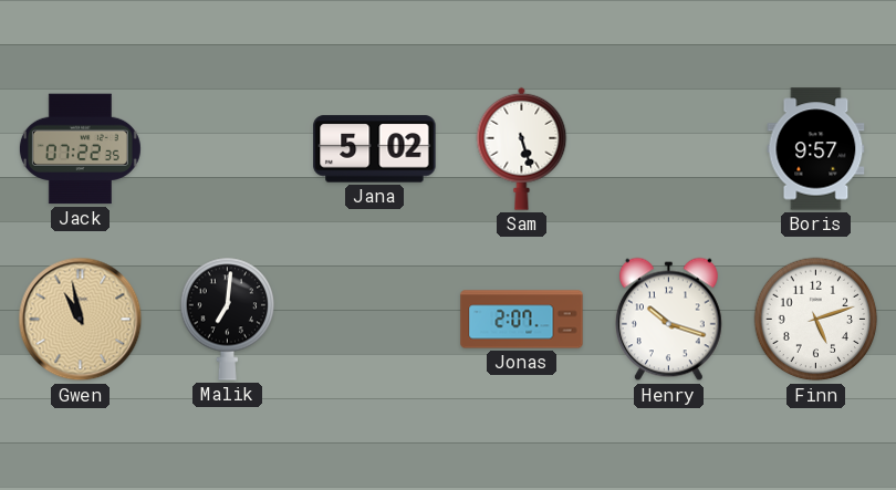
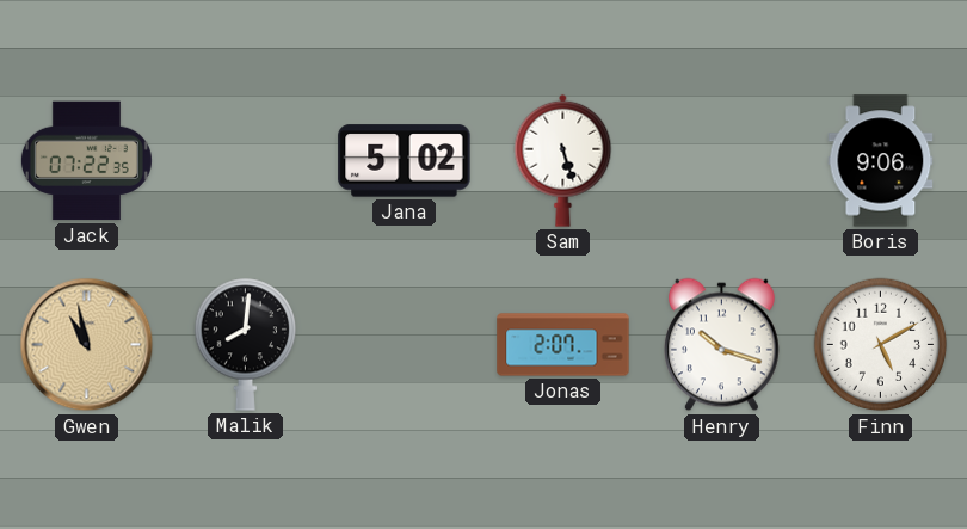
Boris: 9:57 -> 9:06
Malik: 7:01 -> 8:01
Finn: 5:12 -> 5:10
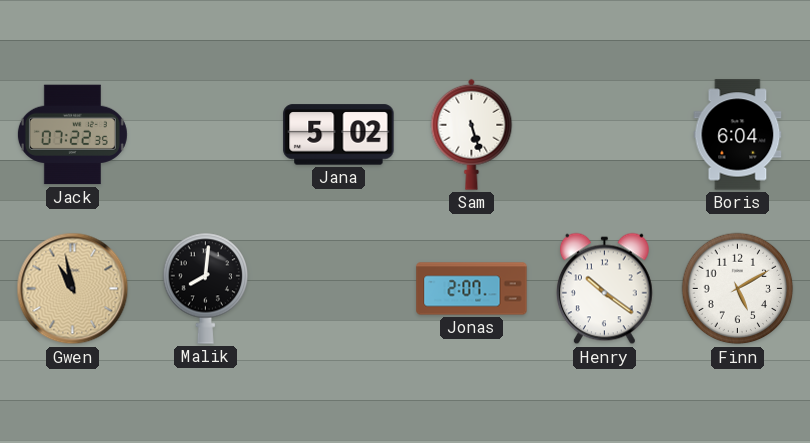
Boris: 9:06 -> 6:04
Henry: 10:18 -> 10:21
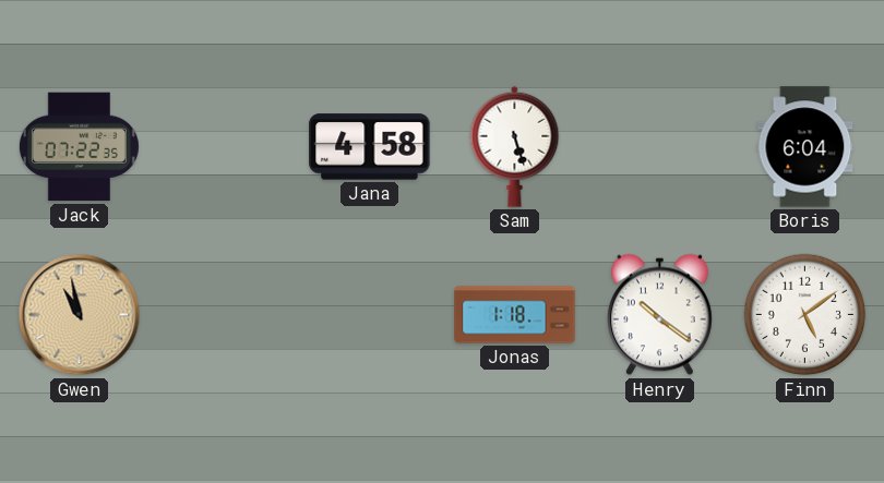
Jana: 5:02 -> 4:58
Malik: 8:01 -> none
Jonas: 2:07 -> 1:18
Finn: 5:10 -> 5:09
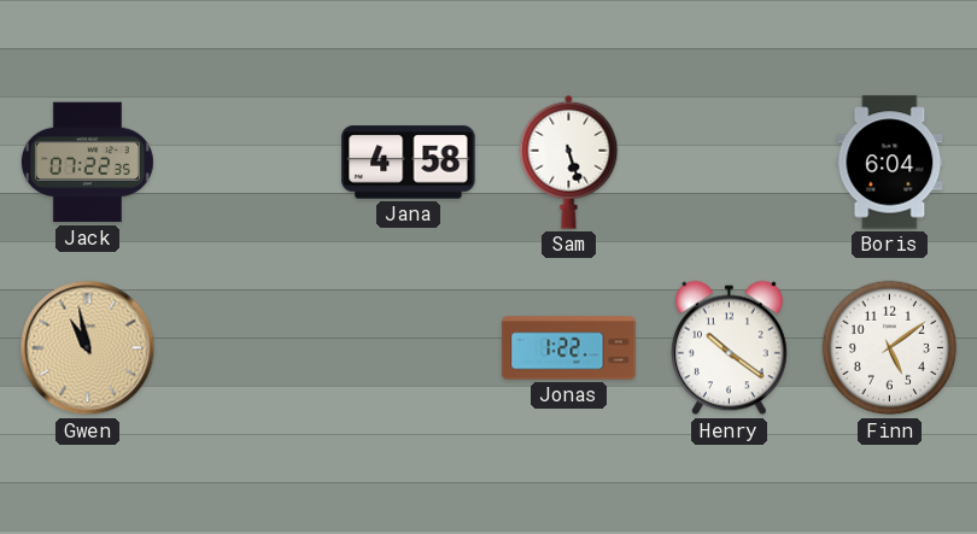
Jonas: 1:18 -> 1:22
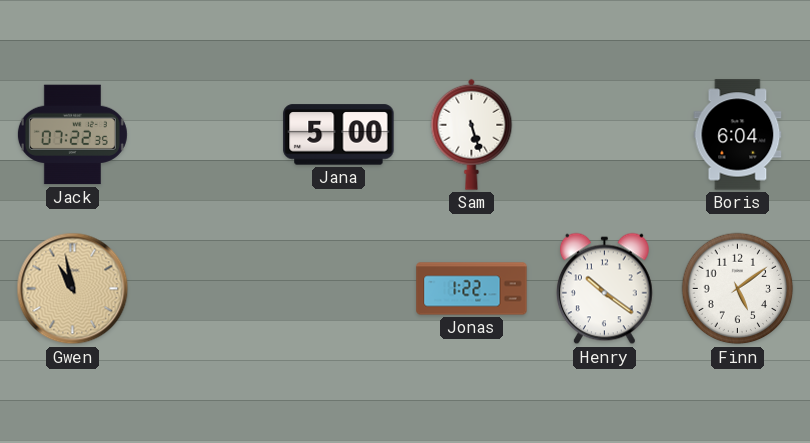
Jana: 4:58 -> 5:00
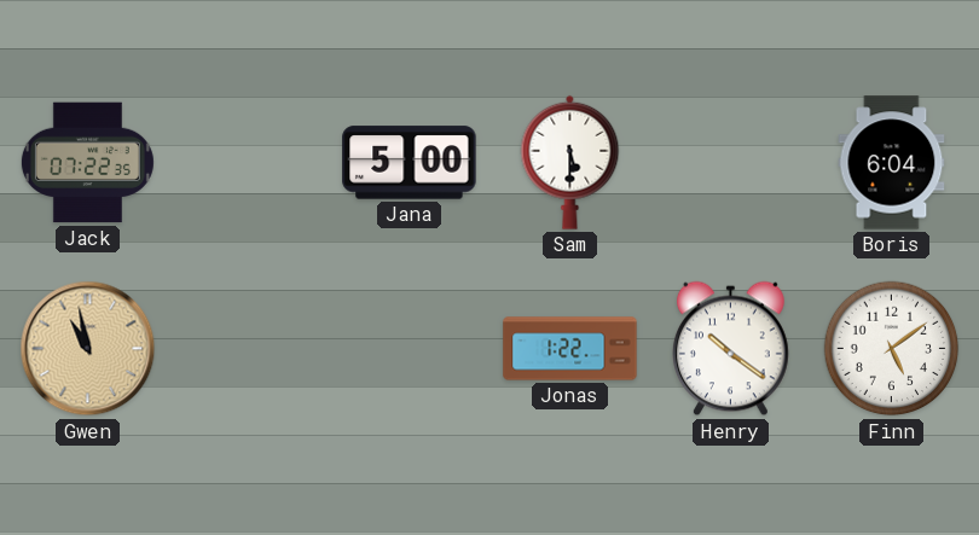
Sam: 5:27 -> 5:30
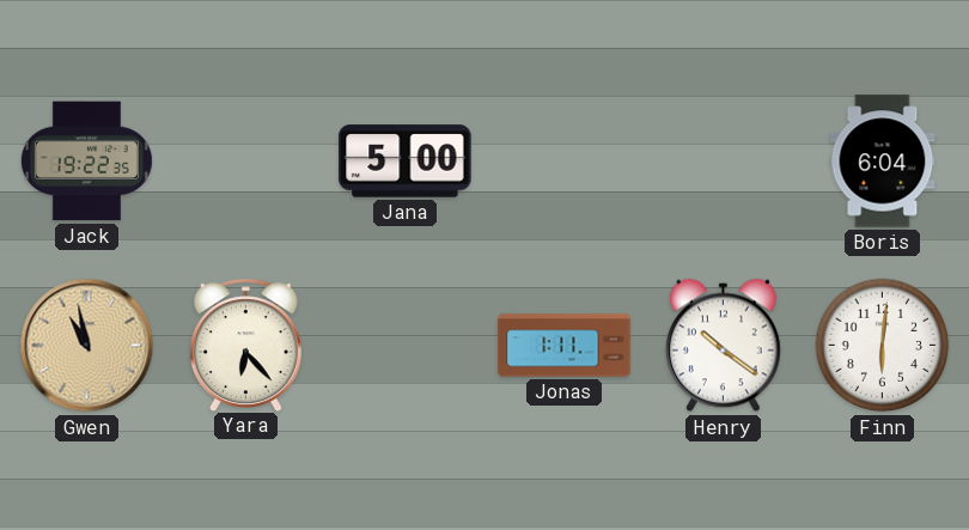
Jack: 07:22 -> 19:22
Sam: 5:30 -> none
Yara: none -> 6:23
Jonas: 1:22 -> 1:11
Finn: 5:09 -> 6:01
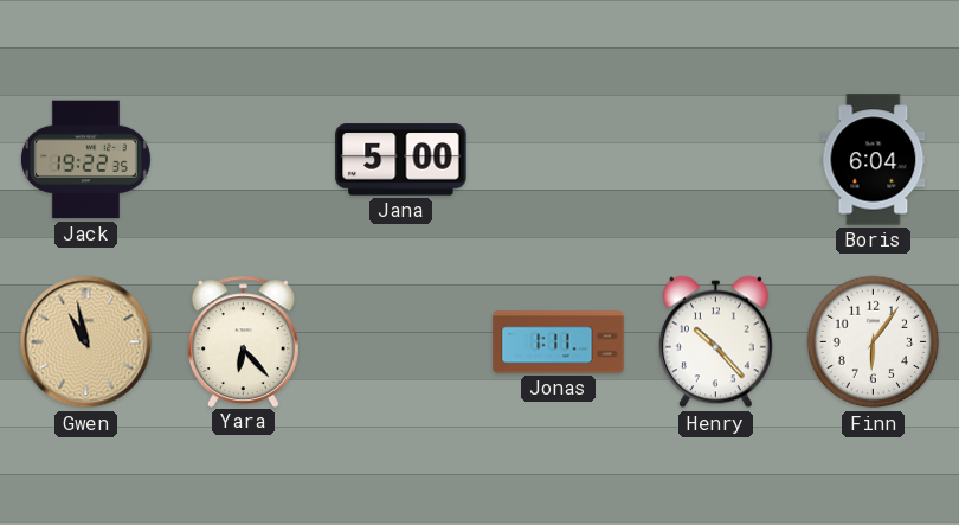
Henry: 10:21 -> 10:23
Finn: 6:01 -> 6:06
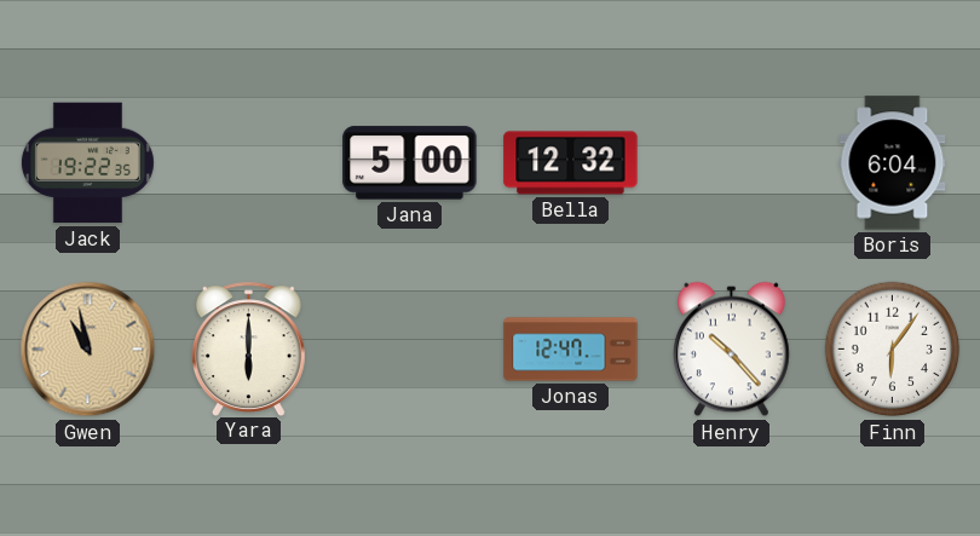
Bella: none -> 12:32
Yara: 6:23 -> 6:00
Jonas: 1:11 -> 12:47
